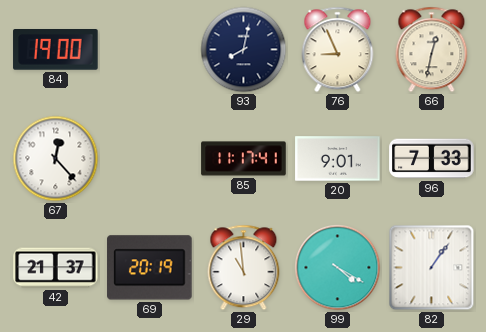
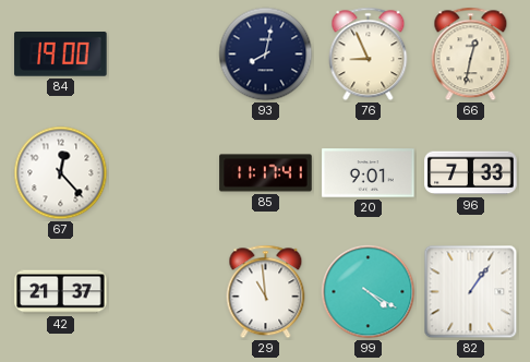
69: 20:19 -> none
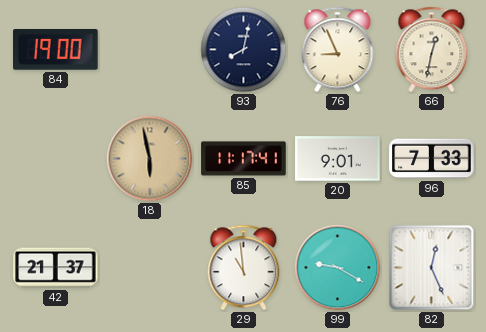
67: 12:23 -> none
18: none -> 5:58
99: 4:20 -> 9:20
82: 1:06 -> 12:26
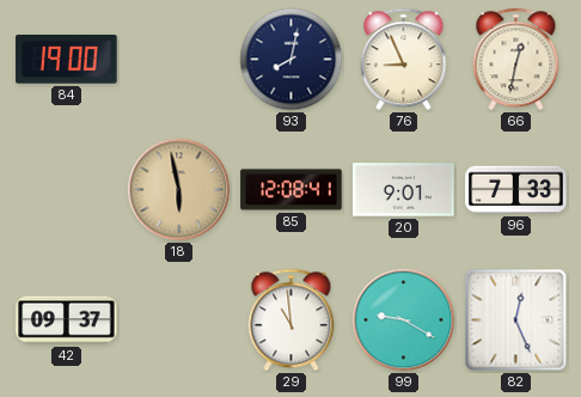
85: 11:17 -> 12:08
42: 21:37 -> 09:37
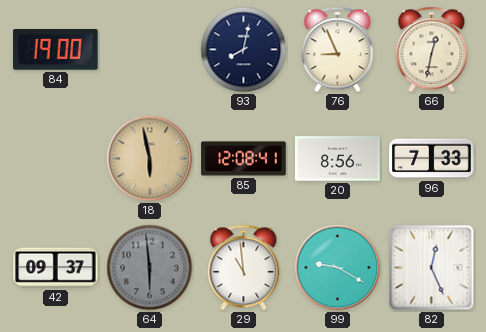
20: 9:01 -> 8:56
64: none -> 5:59
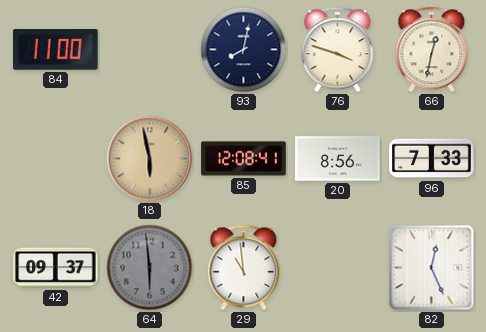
84: 19:00 -> 11:00
76: 8:56 -> 3:48
99: 9:20 -> none
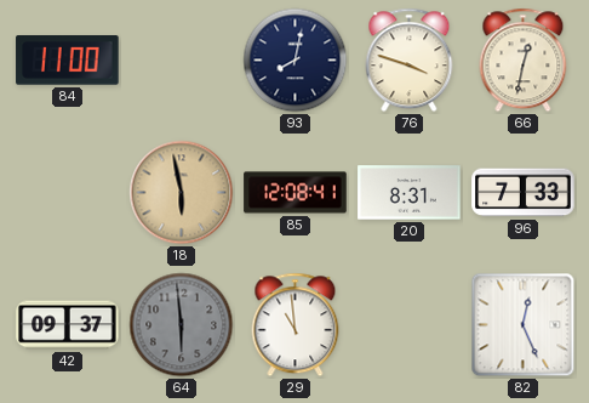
20: 8:56 -> 8:31
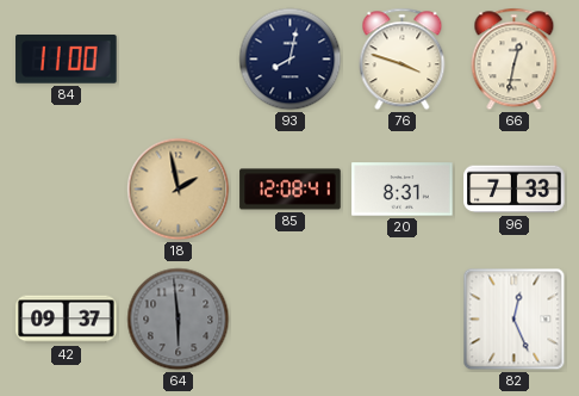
18: 5:58 -> 1:58
29: 10:59 -> none
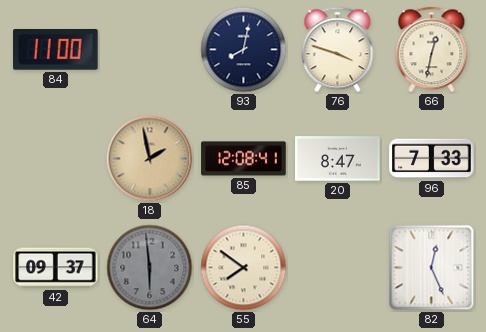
20: 8:31 -> 8:47
55: none -> 7:51
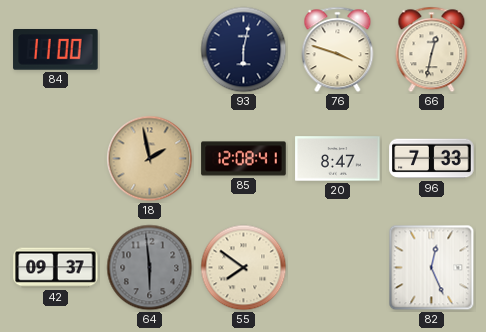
93: 8:02 -> 6:02
